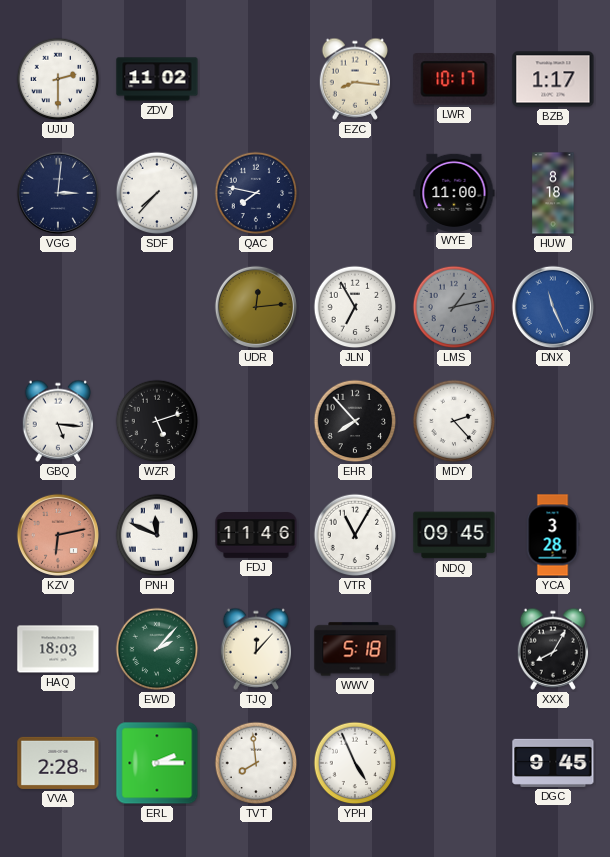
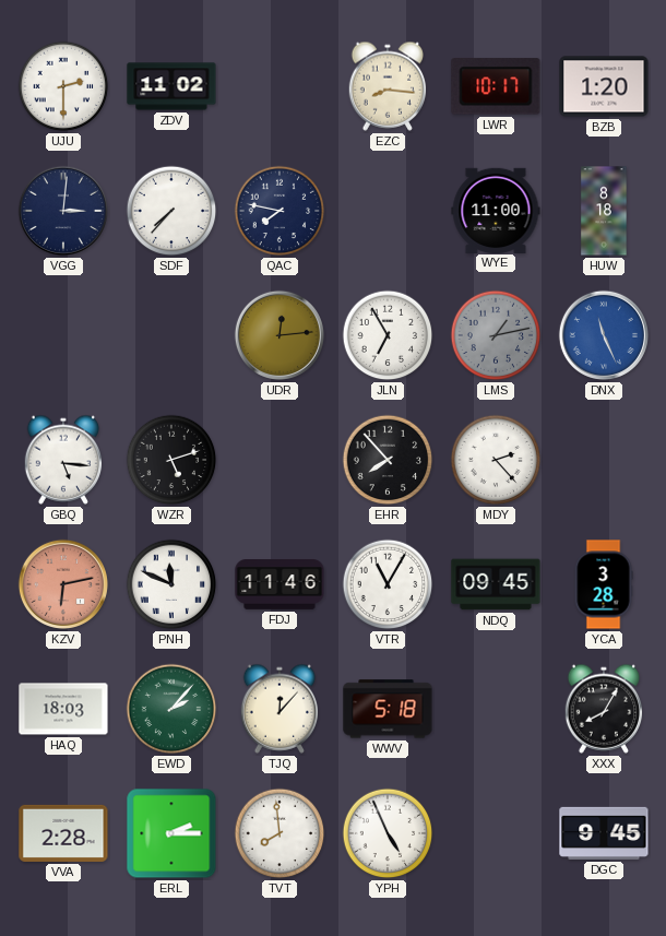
BZB: 1:17 -> 1:20
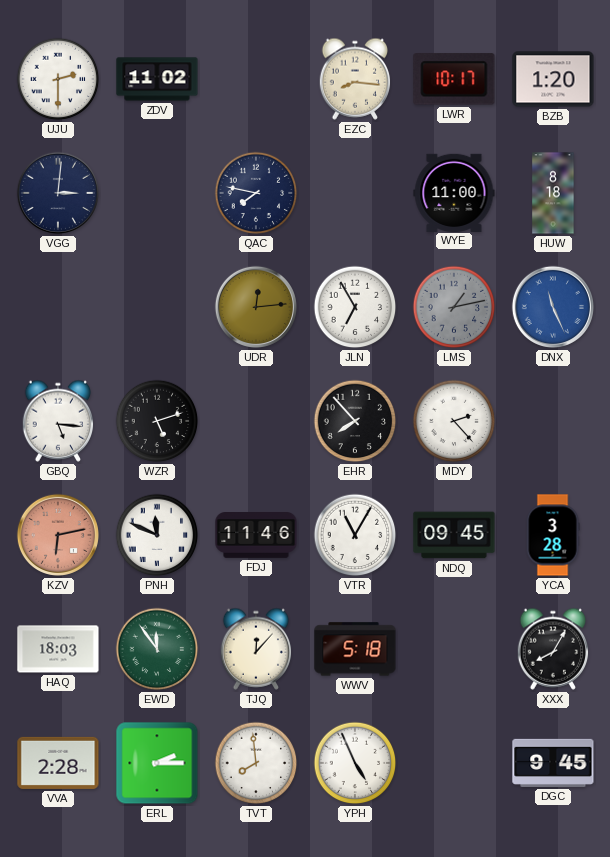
SDF: 7:37 -> none
EWD: 2:07 -> 11:54
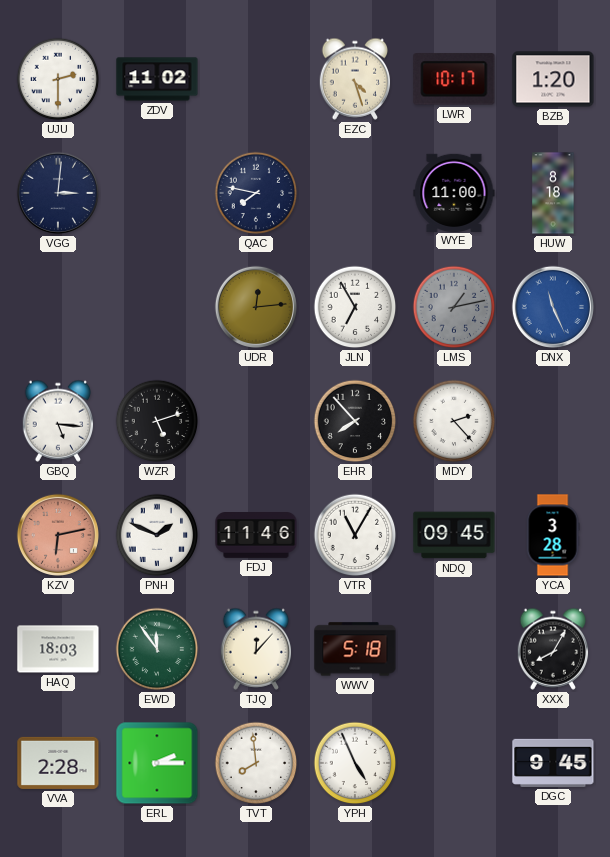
EZC: 8:16 -> 4:27
PNH: 11:49 -> 1:49
